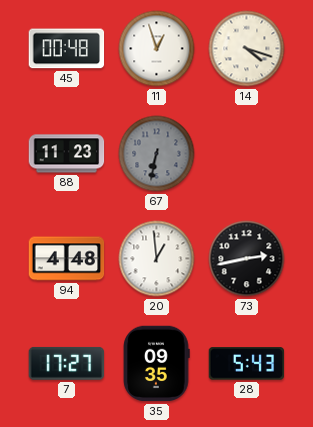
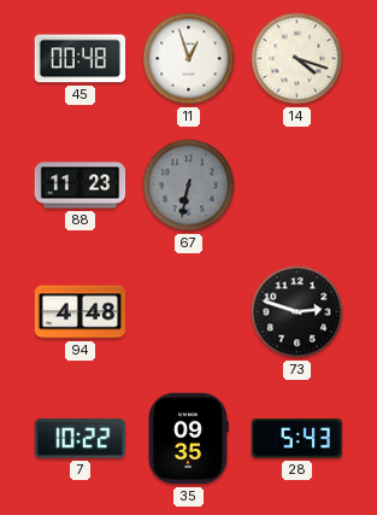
20: 12:59 -> none
73: 2:43 -> 2:48
7: 17:27 -> 10:22
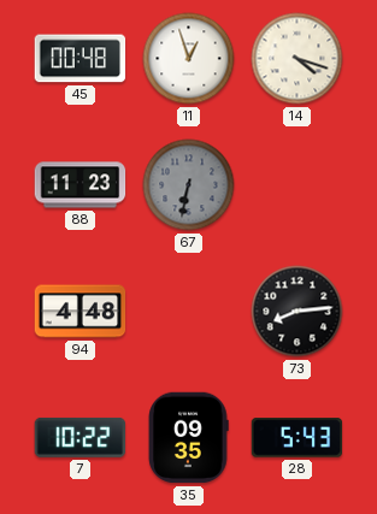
73: 2:48 -> 8:14
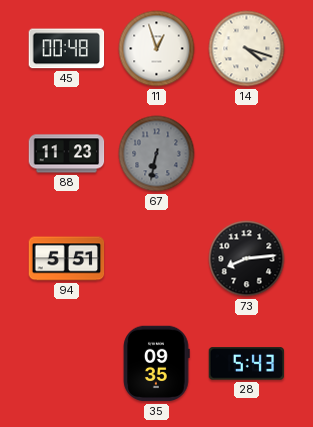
94: 4:48 -> 5:51
7: 10:22 -> none
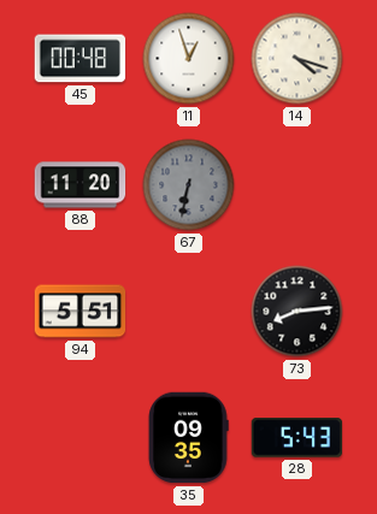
88: 11:23 -> 11:20
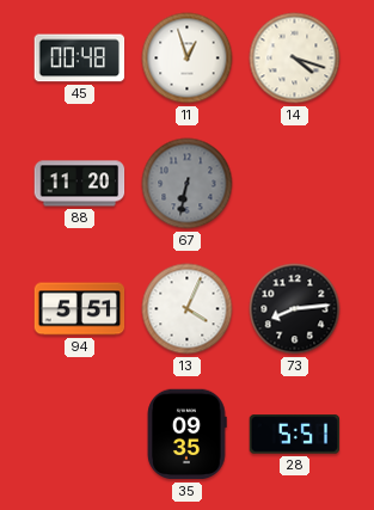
13: none -> 4:04
28: 5:43 -> 5:51
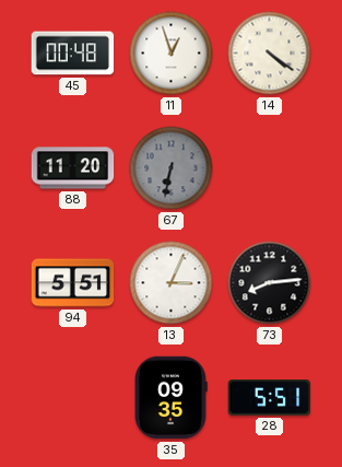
14: 4:18 -> 4:21
13: 4:04 -> 3:04
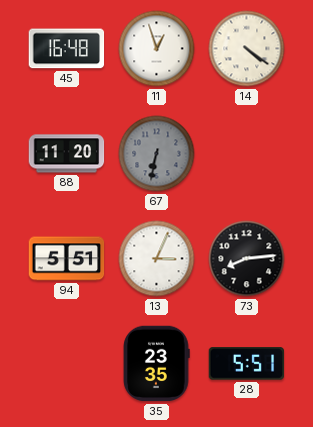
45: 00:48 -> 16:48
35: 09:35 -> 23:35
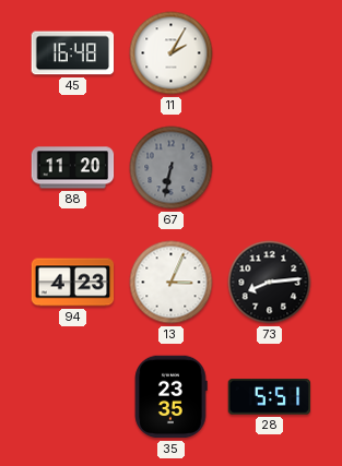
11: 12:57 -> 2:05
14: 4:21 -> none
94: 5:51 -> 4:23
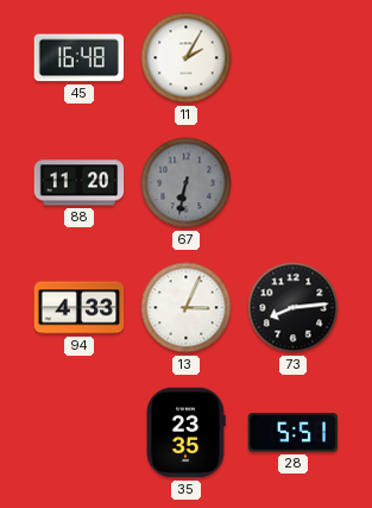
94: 4:23 -> 4:33
